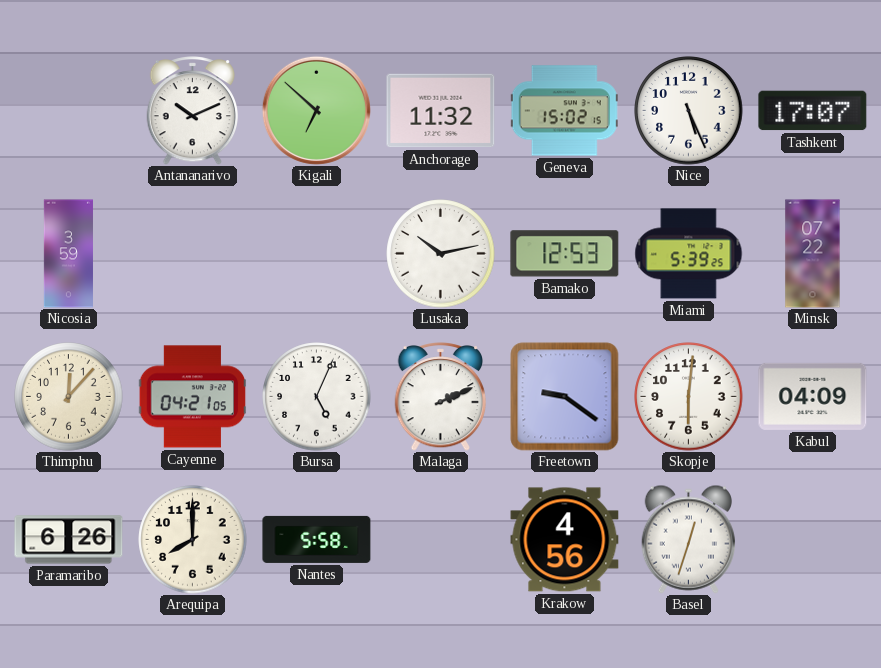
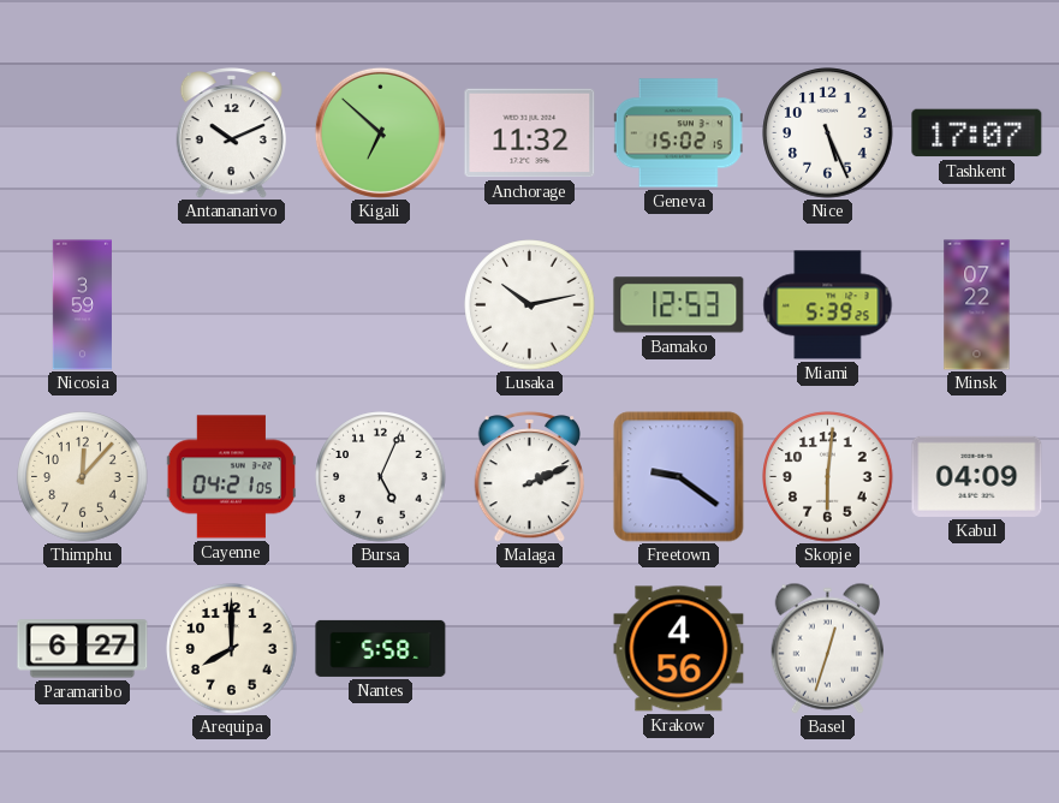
Paramaribo: 6:26 -> 6:27
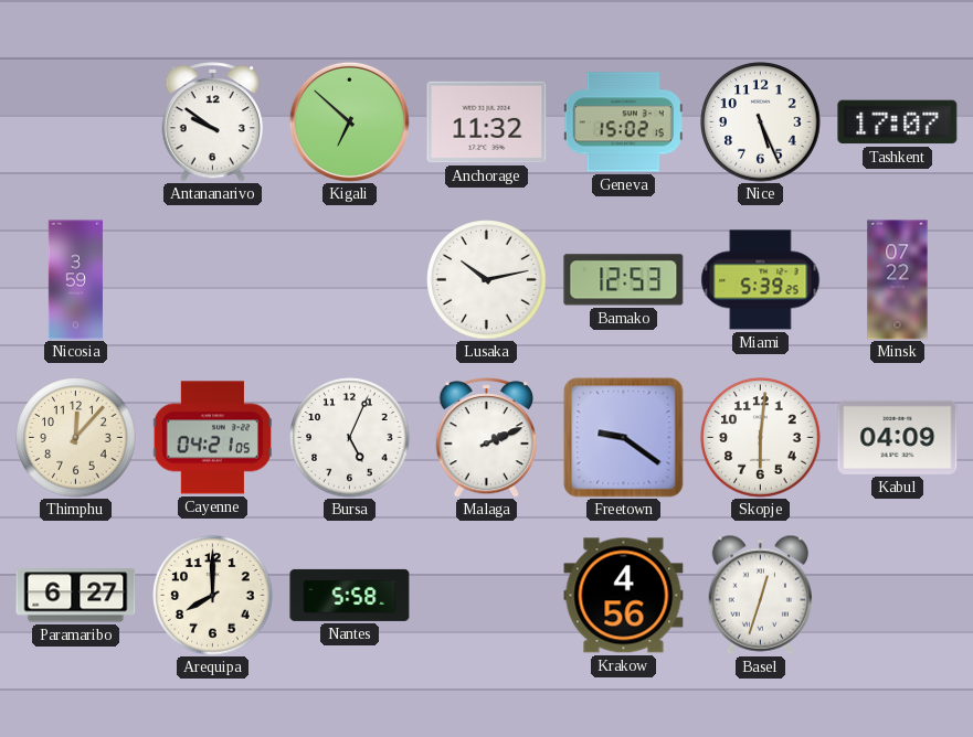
Antananarivo: 10:11 -> 9:51
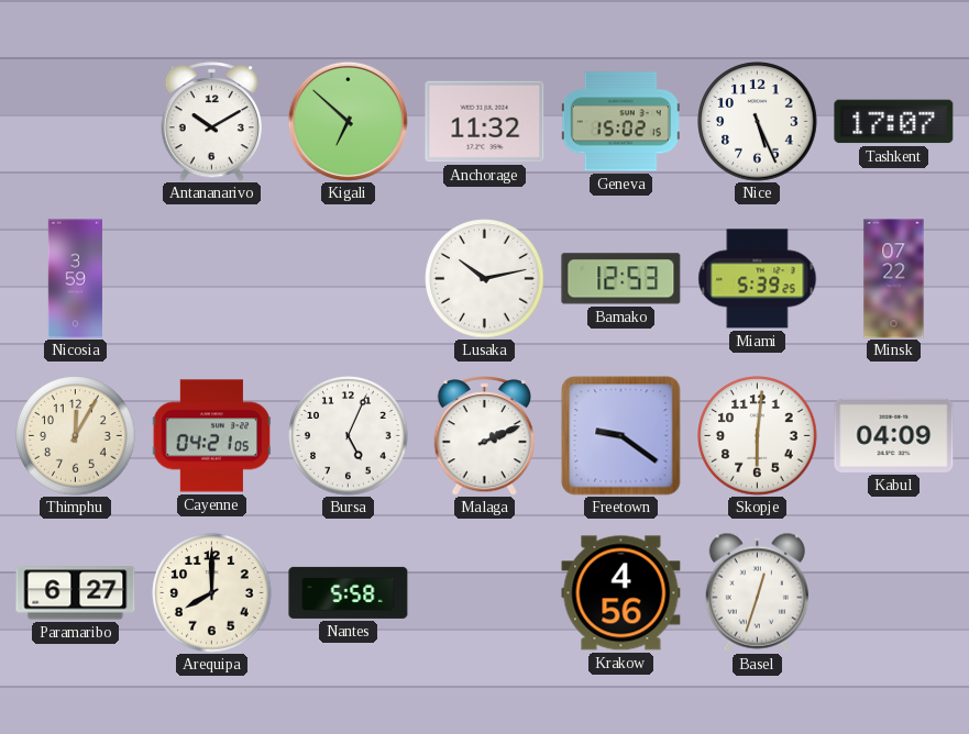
Antananarivo: 9:51 -> 10:10
Thimphu: 12:07 -> 12:05
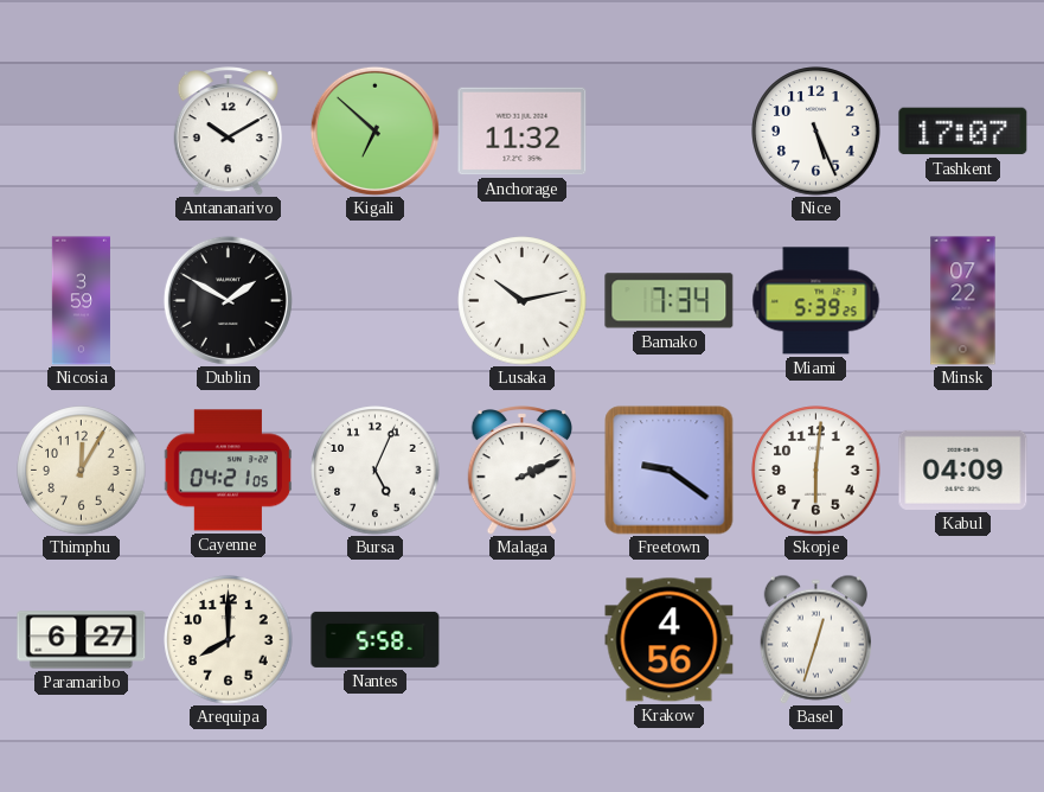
Geneva: 15:02 -> none
Dublin: none -> 1:50
Bamako: 12:53 -> 7:34
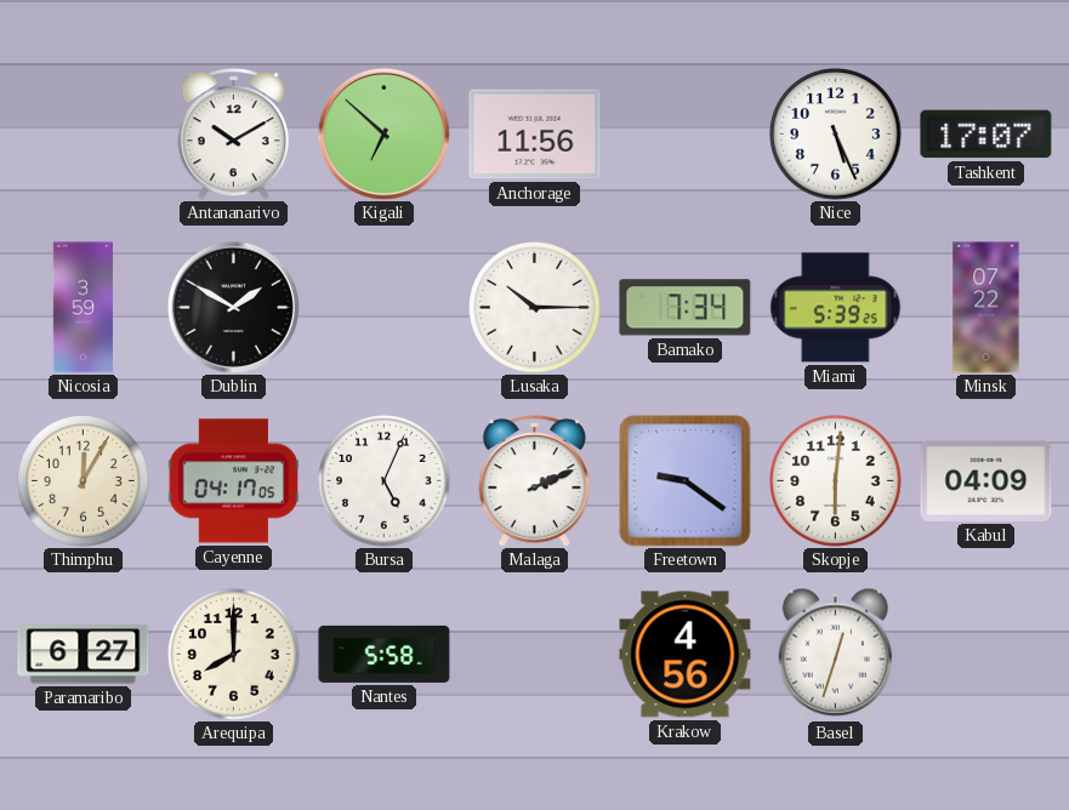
Anchorage: 11:32 -> 11:56
Lusaka: 10:13 -> 10:15
Cayenne: 04:21 -> 04:17
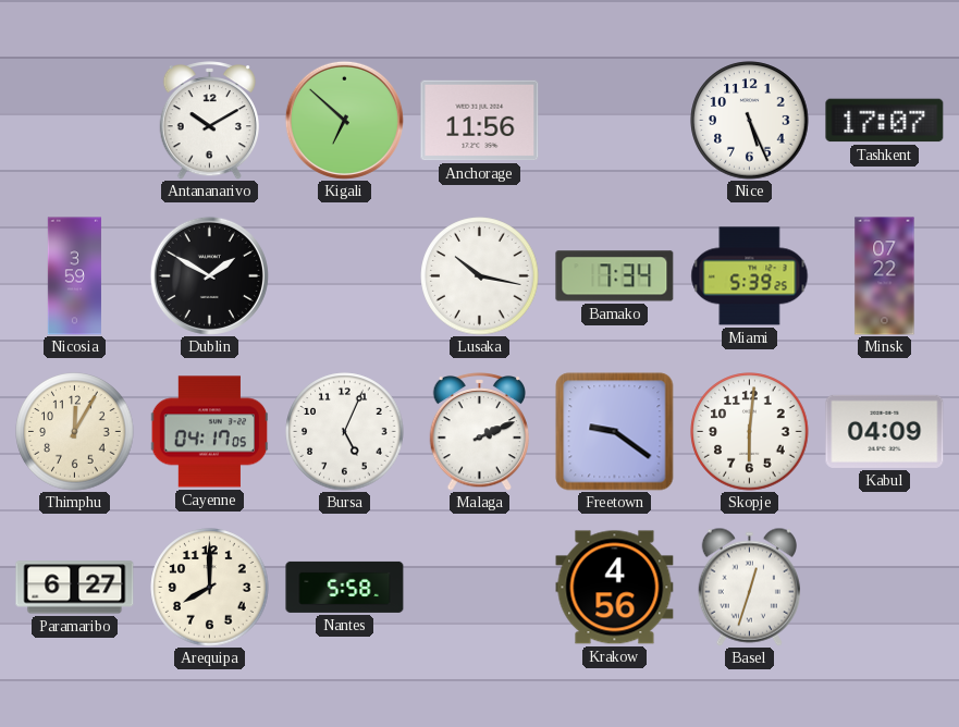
Lusaka: 10:15 -> 10:17
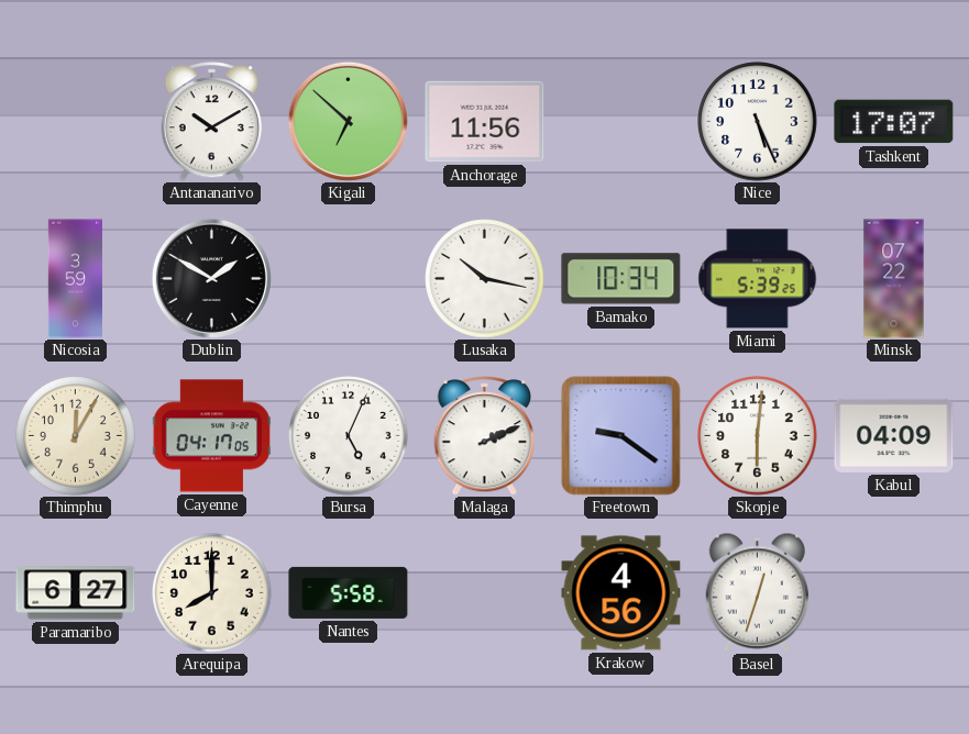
Bamako: 7:34 -> 10:34
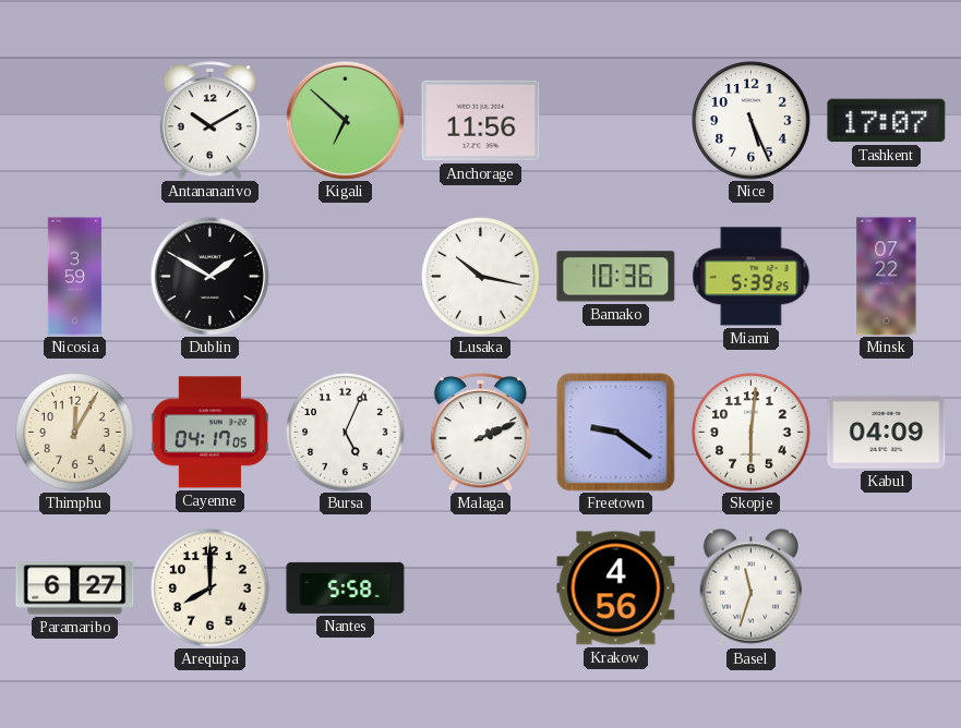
Bamako: 10:34 -> 10:36
Basel: 12:33 -> 11:33
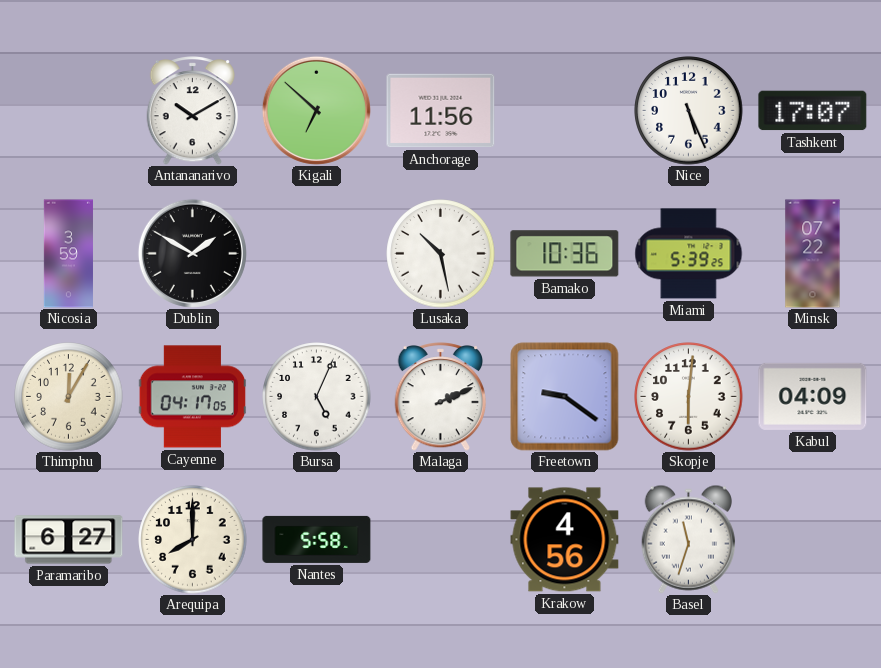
Lusaka: 10:17 -> 10:28
